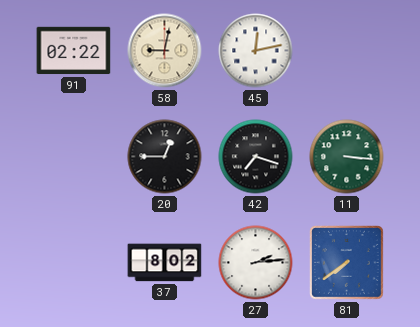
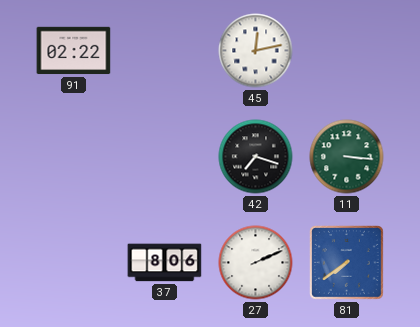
58: 9:02 -> none
20: 12:45 -> none
37: 8:02 -> 8:06
27: 2:14 -> 2:11
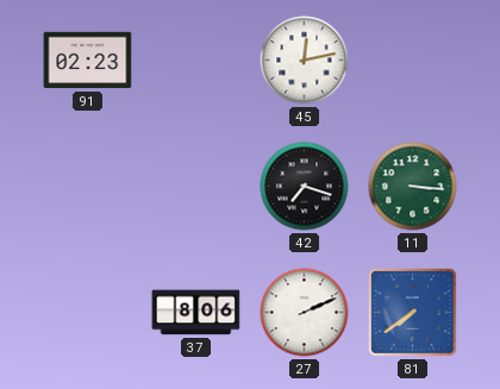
91: 02:22 -> 02:23
